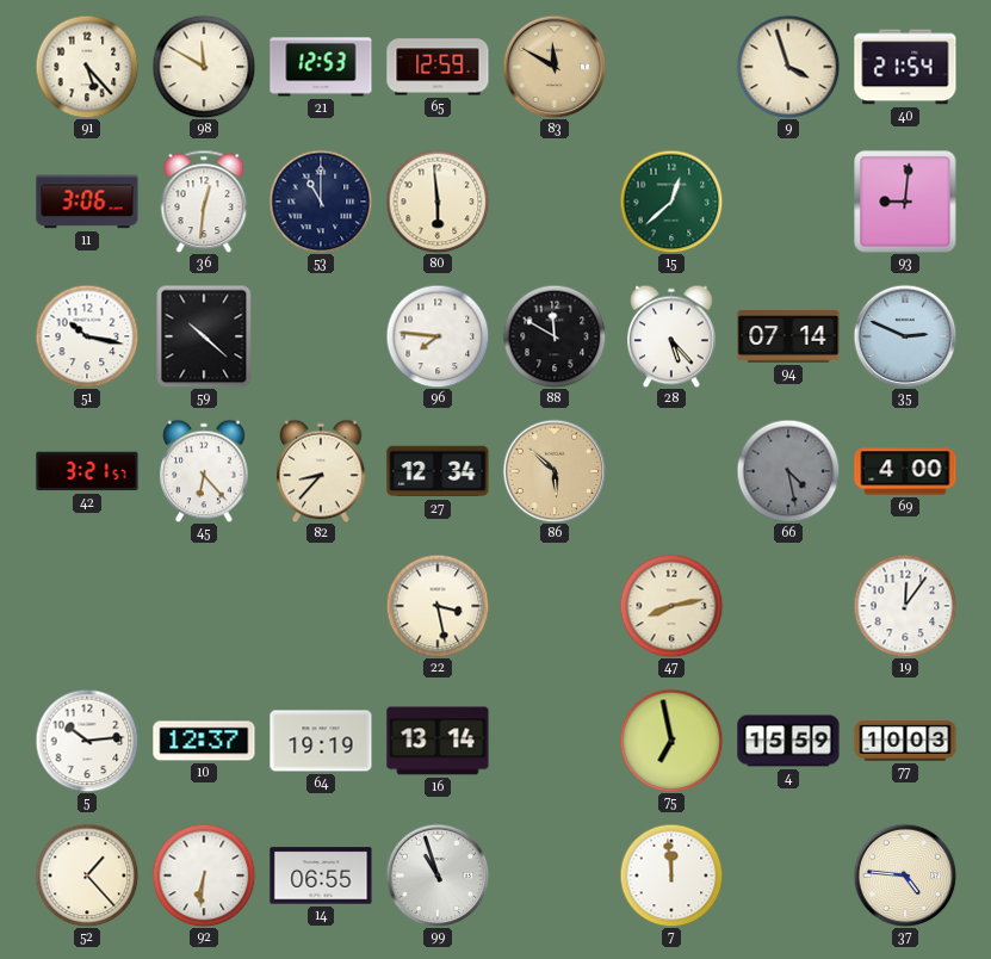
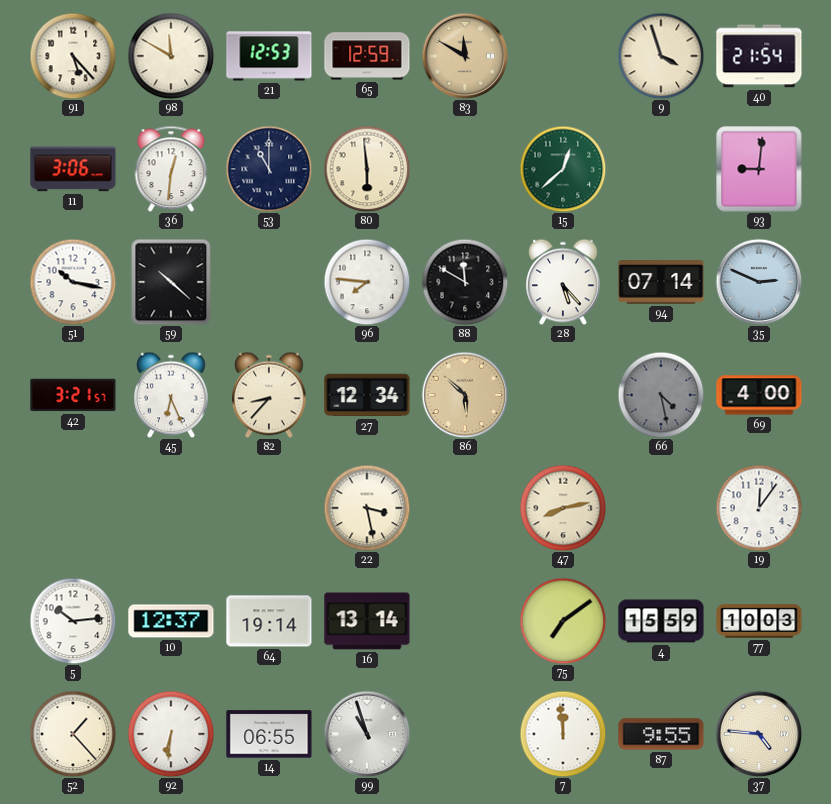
45: 6:23 -> 6:26
64: 19:19 -> 19:14
75: 6:58 -> 7:09
87: none -> 9:55
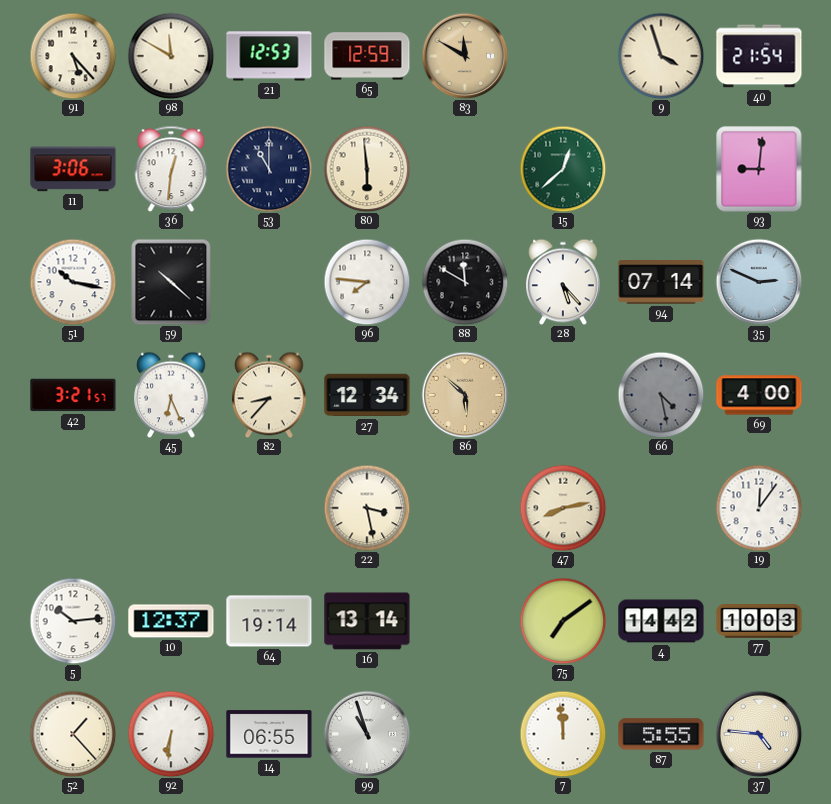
4: 15:59 -> 14:42
87: 9:55 -> 5:55
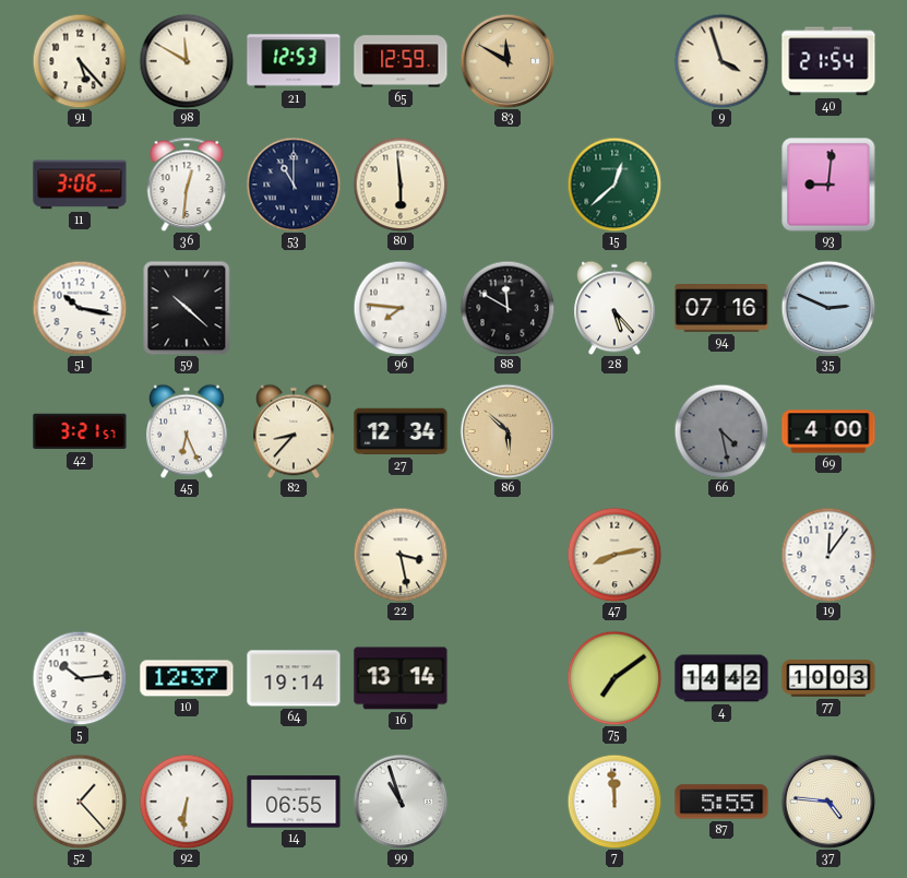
94: 07:14 -> 07:16
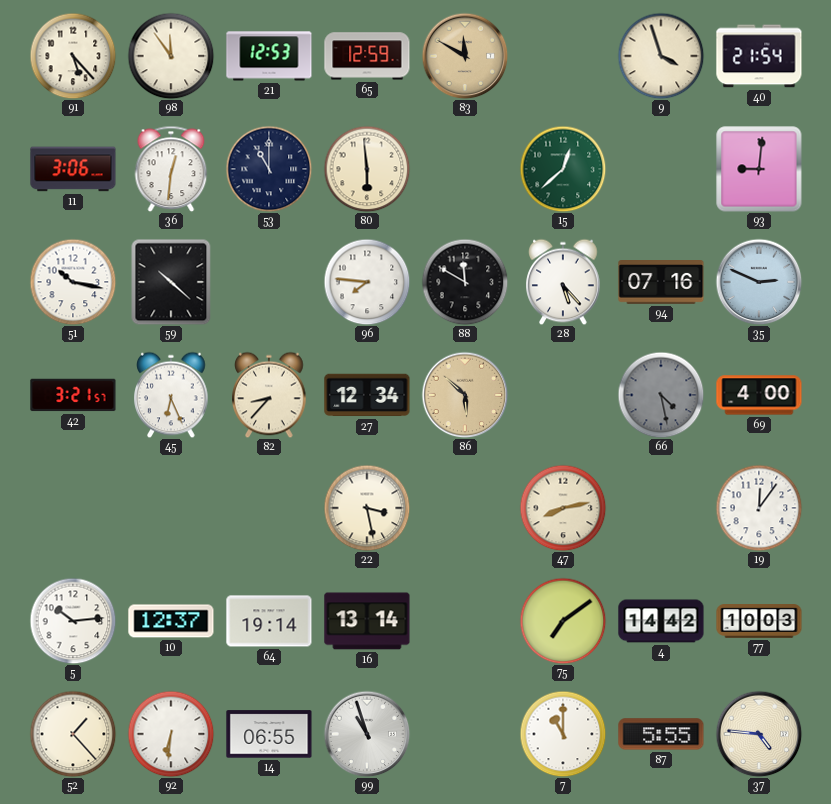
98: 11:50 -> 11:54
7: 11:59 -> 11:00
